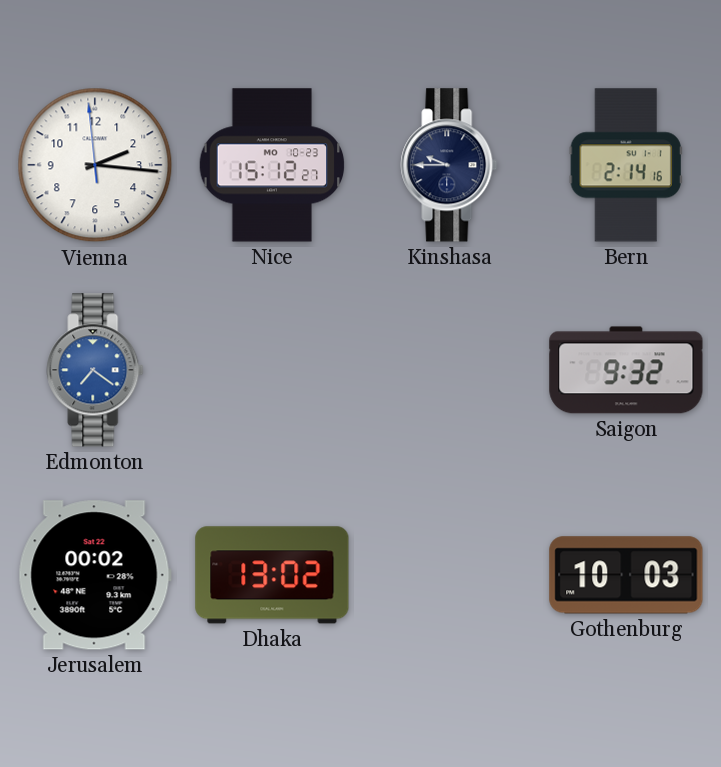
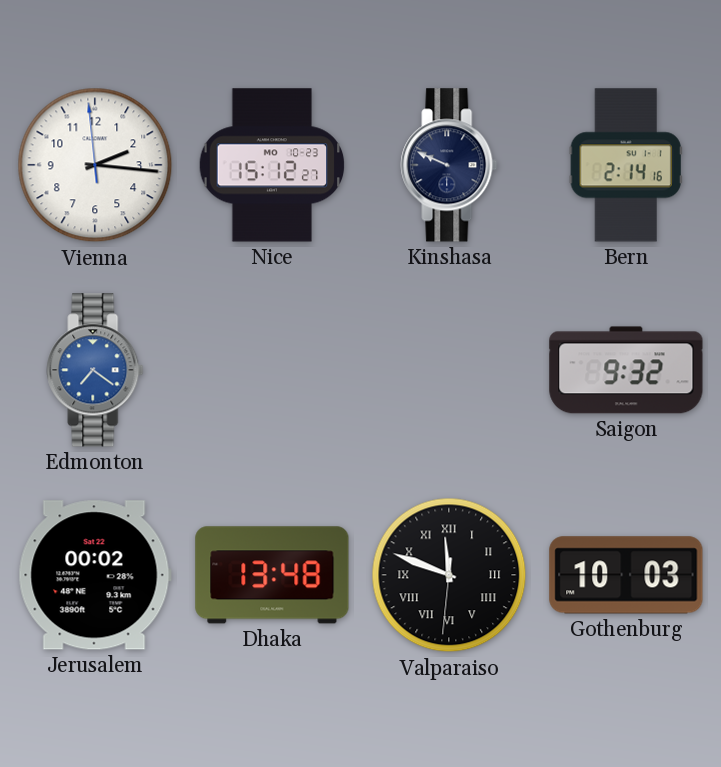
Kinshasa: 9:45 -> 9:49
Dhaka: 13:02 -> 13:48
Valparaiso: none -> 11:48
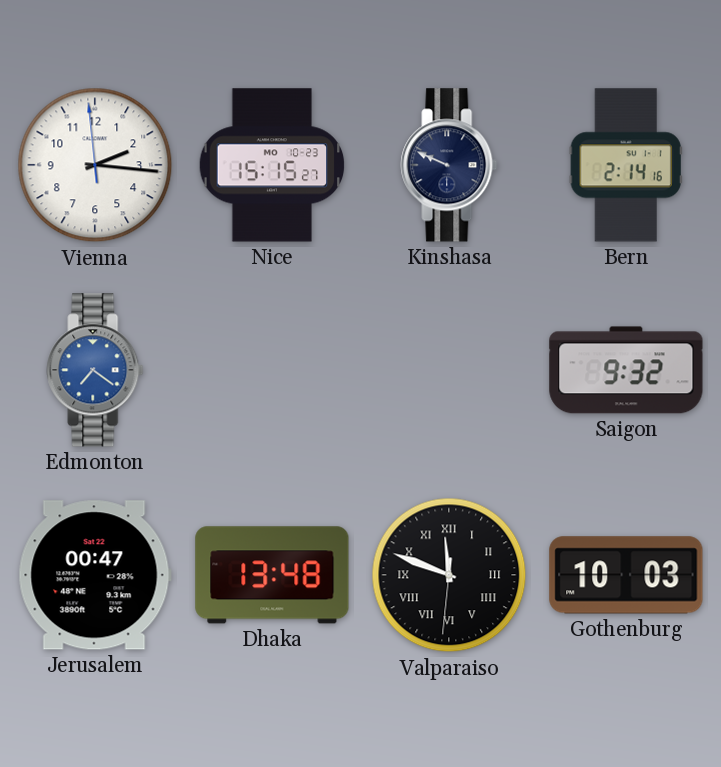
Nice: 15:12 -> 15:15
Jerusalem: 00:02 -> 00:47
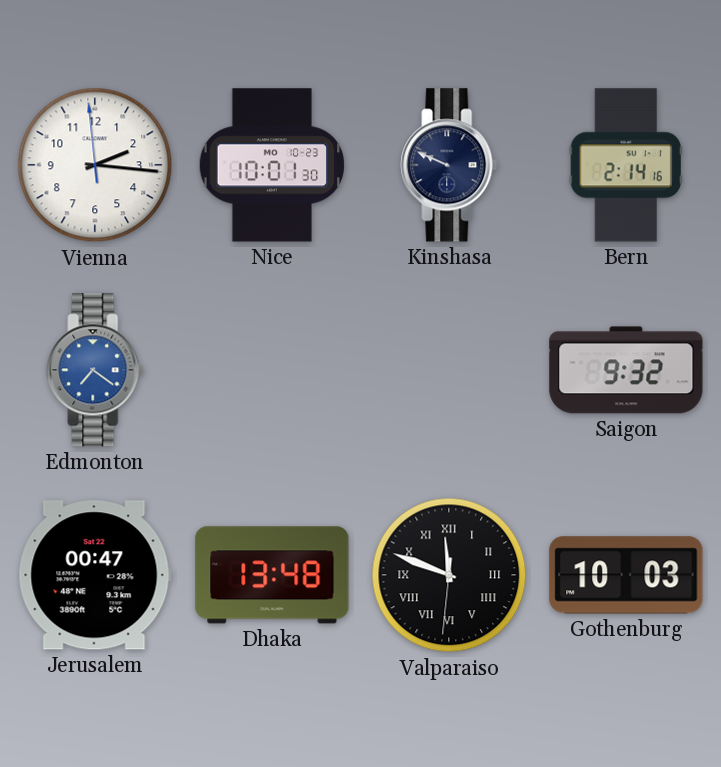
Nice: 15:15 -> 10:01
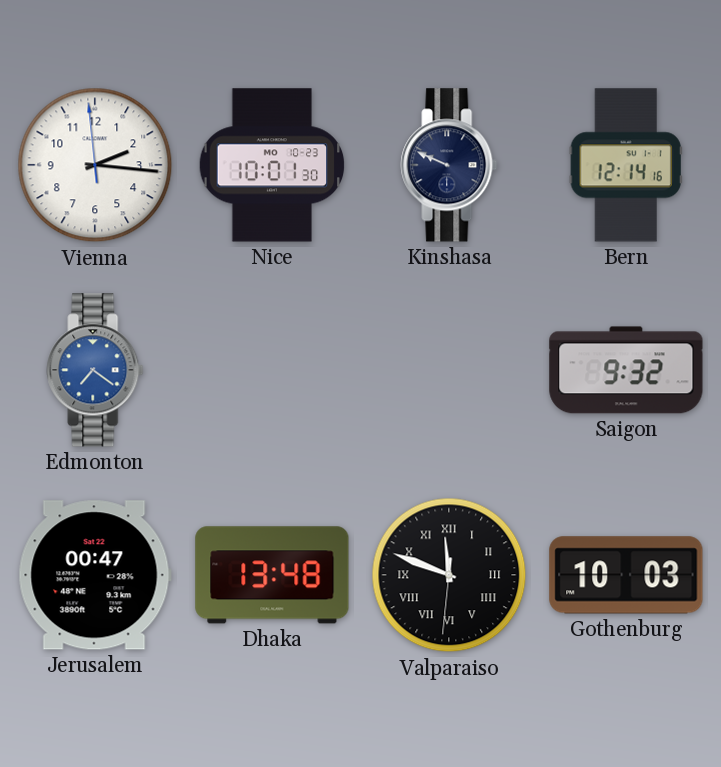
Bern: 2:14 -> 12:14
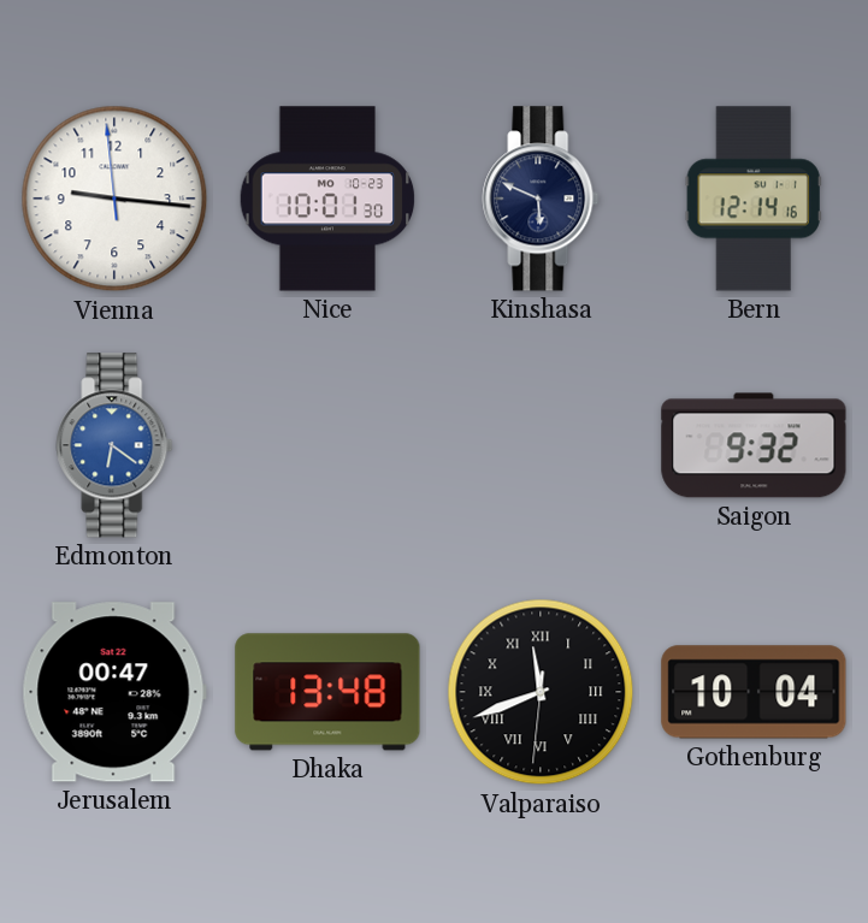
Vienna: 2:15 -> 9:15
Kinshasa: 9:49 -> 5:49
Edmonton: 7:21 -> 6:21
Valparaiso: 11:48 -> 11:41
Gothenburg: 10:03 -> 10:04
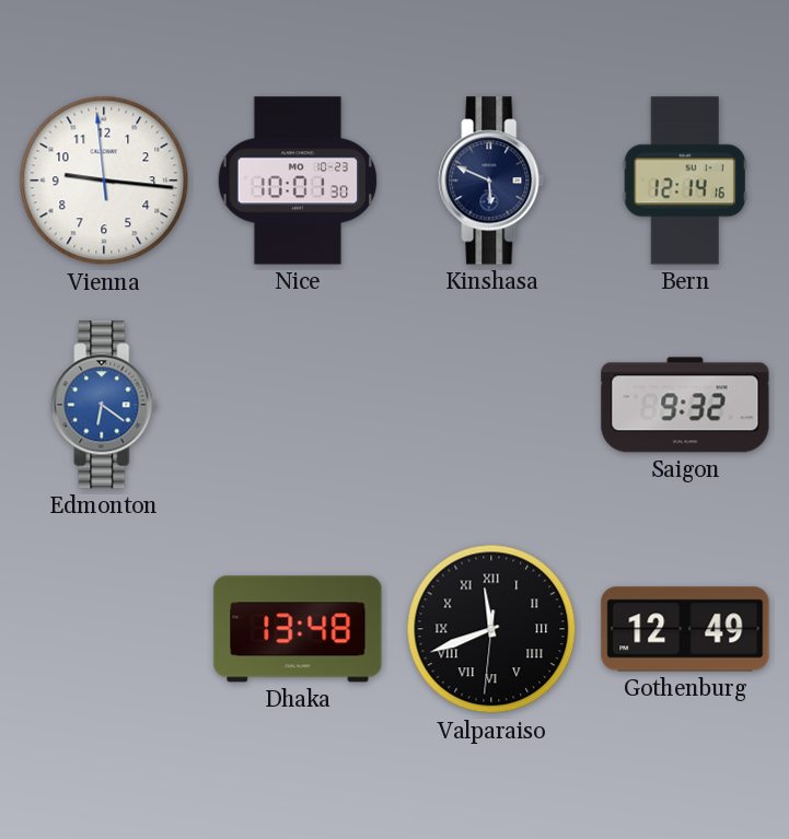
Jerusalem: 00:47 -> none
Gothenburg: 10:04 -> 12:49
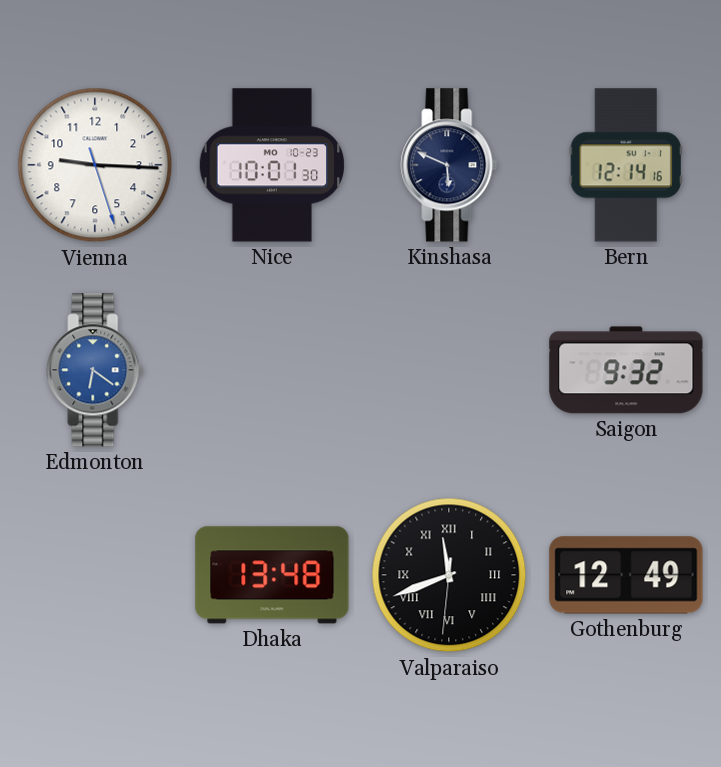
Vienna: 9:15:59 -> 9:15:27
